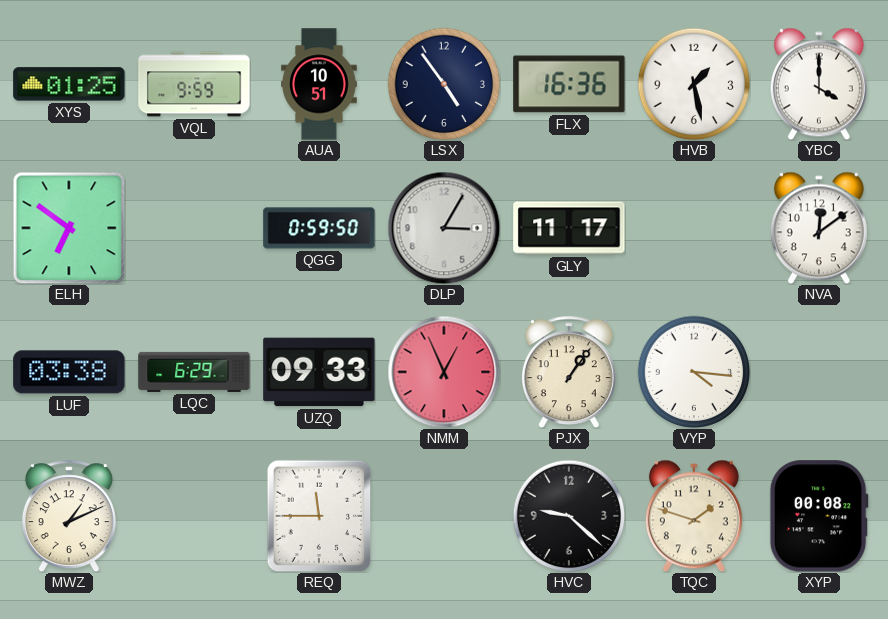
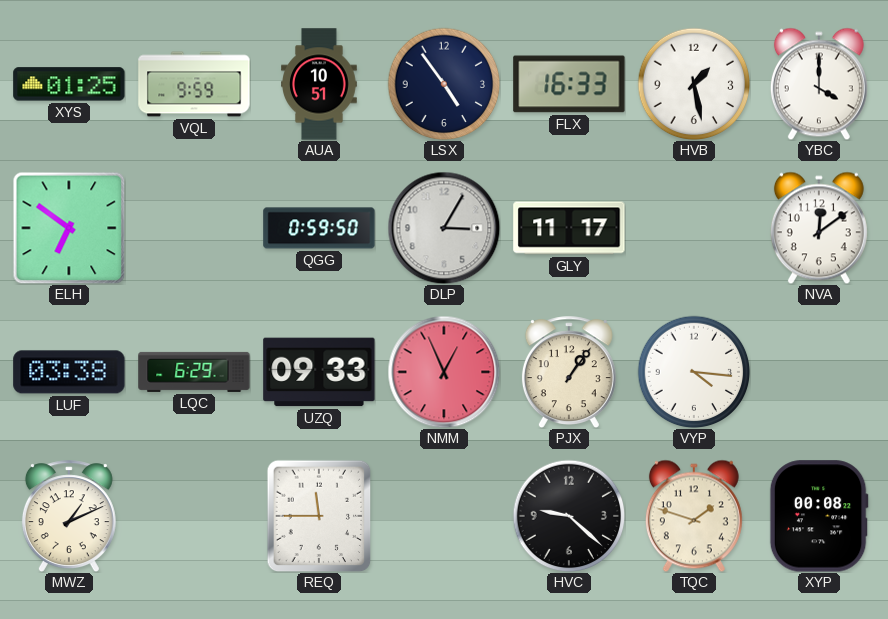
FLX: 16:36 -> 16:33
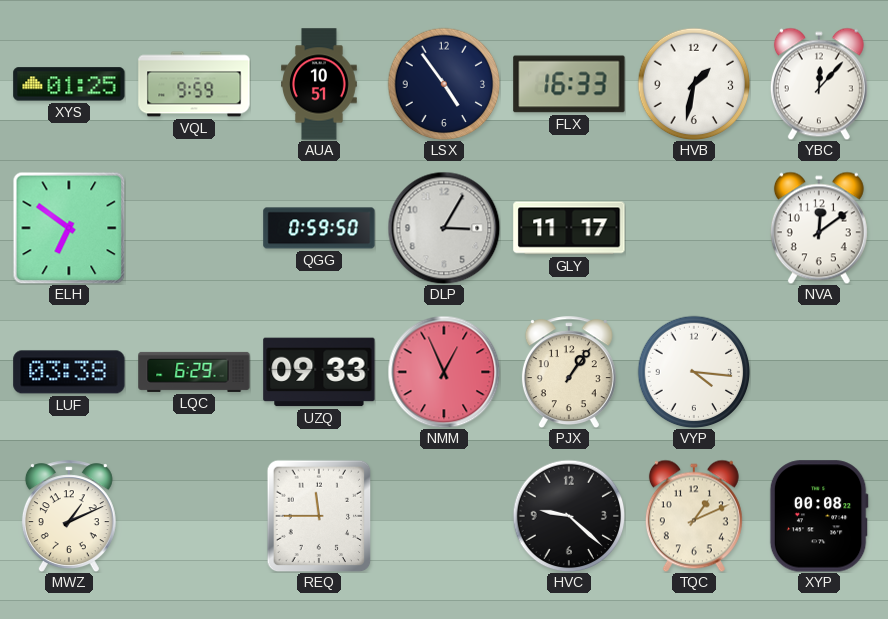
HVB: 1:28 -> 1:32
YBC: 4:00 -> 12:07
TQC: 1:48 -> 1:11
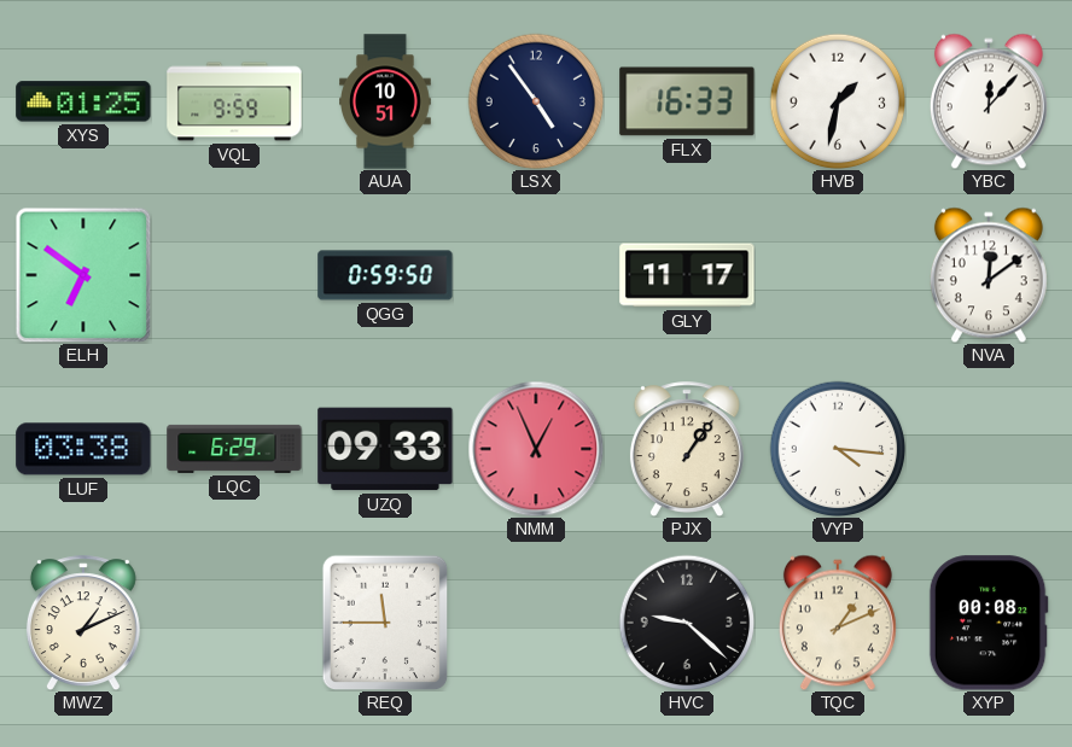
DLP: 3:05 -> none
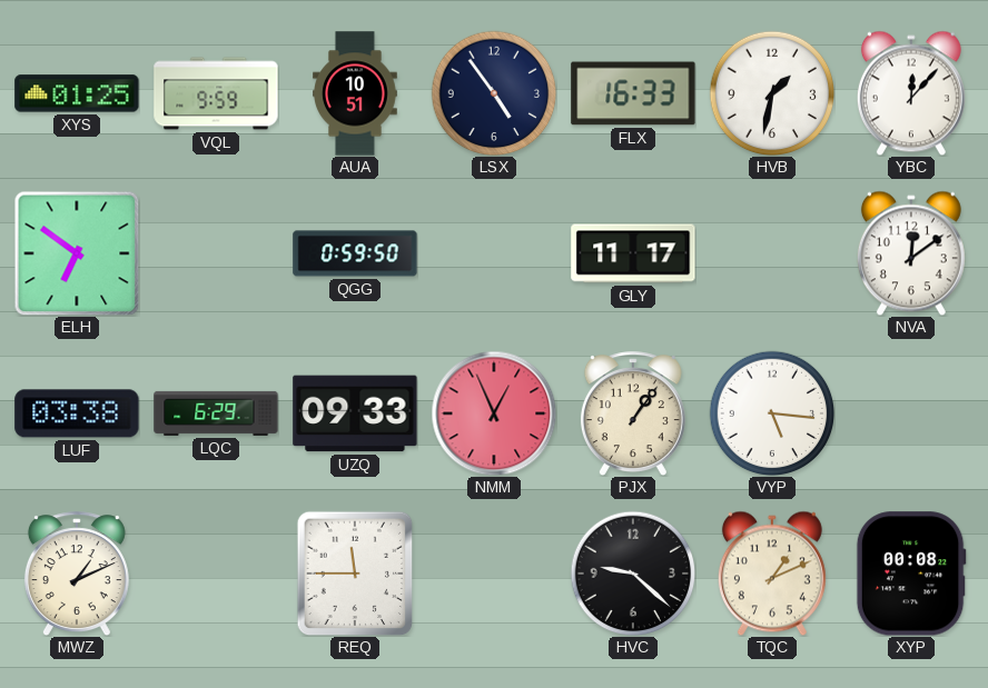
VYP: 4:16 -> 5:16
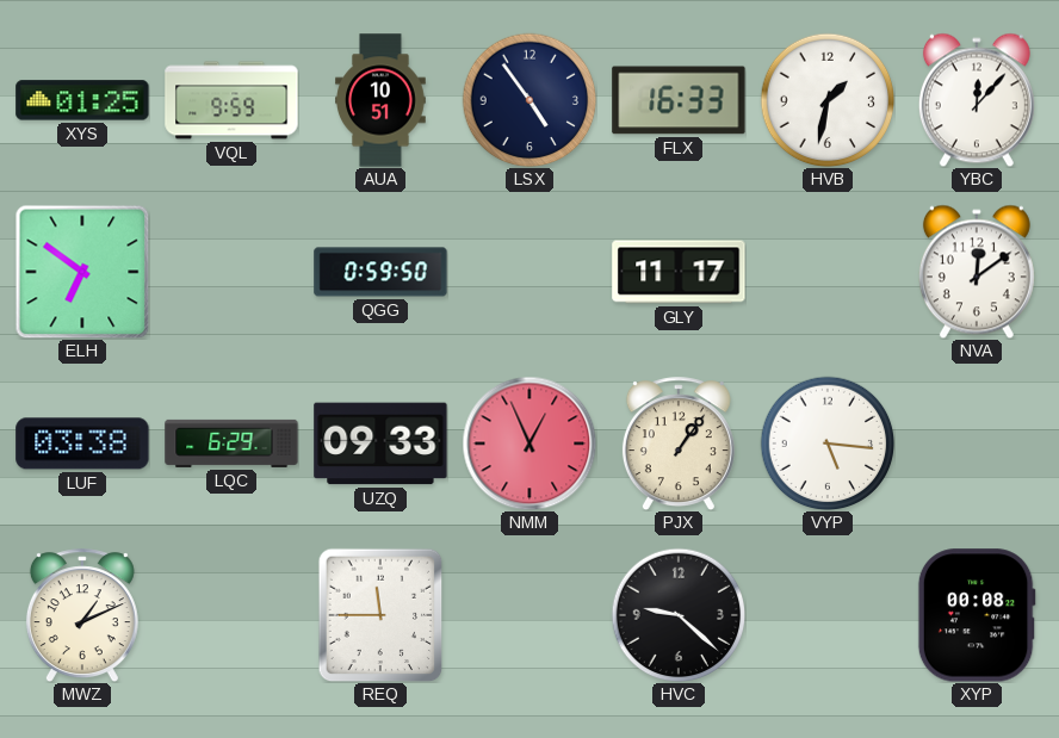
TQC: 1:11 -> none
